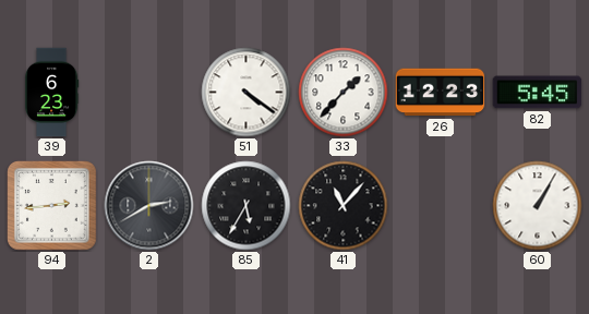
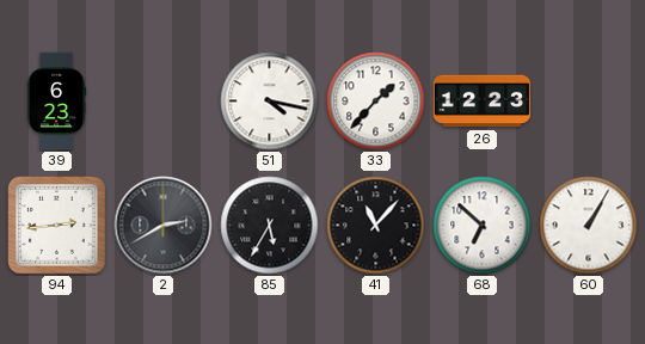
51: 4:21 -> 4:17
82: 5:45 -> none
68: none -> 6:52
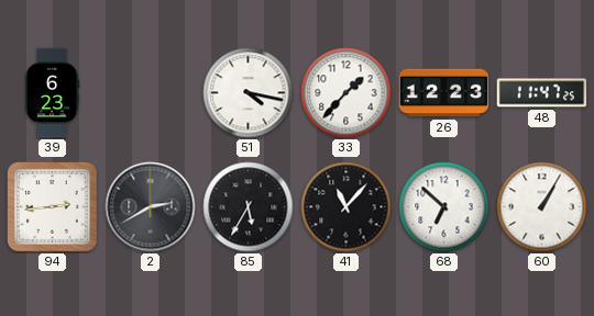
48: none -> 11:47
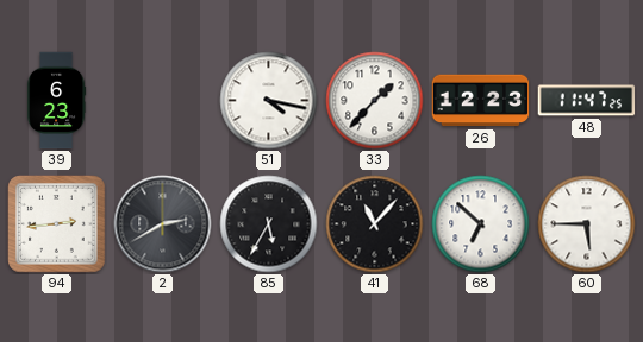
60: 1:05 -> 5:45
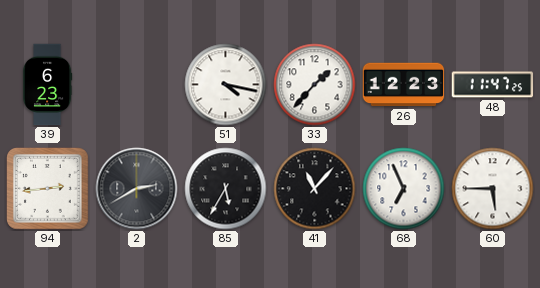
68: 6:52 -> 6:56
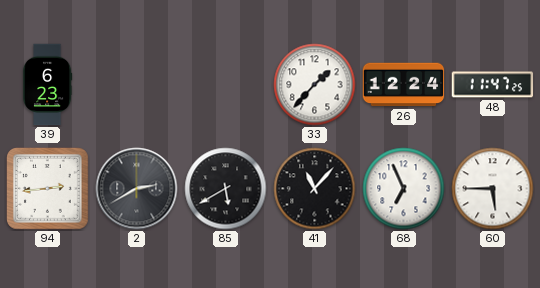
51: 4:17 -> none
26: 12:23 -> 12:24
85: 5:35 -> 5:40
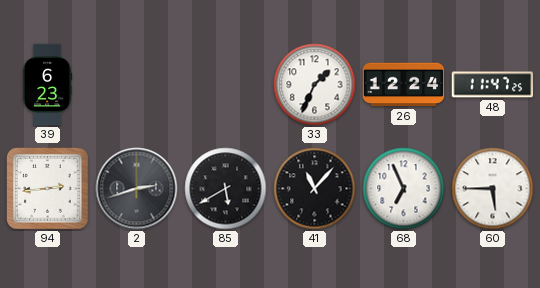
33: 1:37 -> 1:34
2: 2:40 -> 2:42
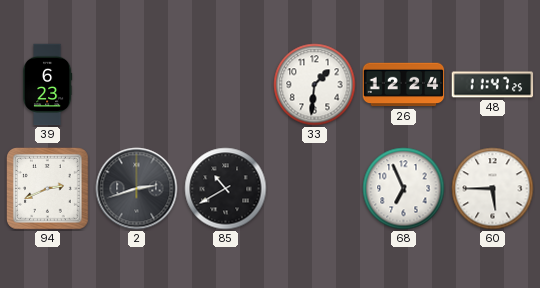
33: 1:34 -> 1:31
94: 2:44 -> 2:41
85: 5:40 -> 10:40
41: 11:07 -> none
